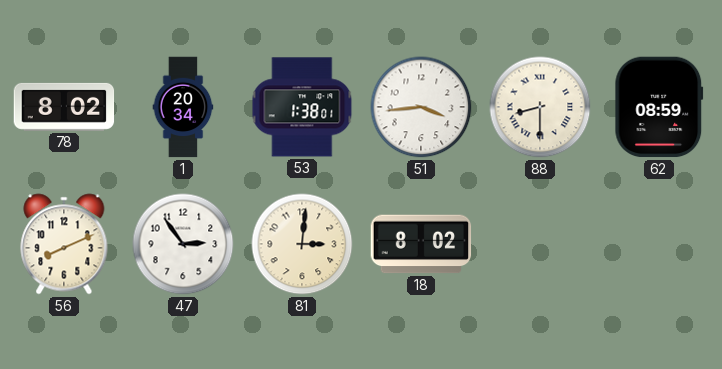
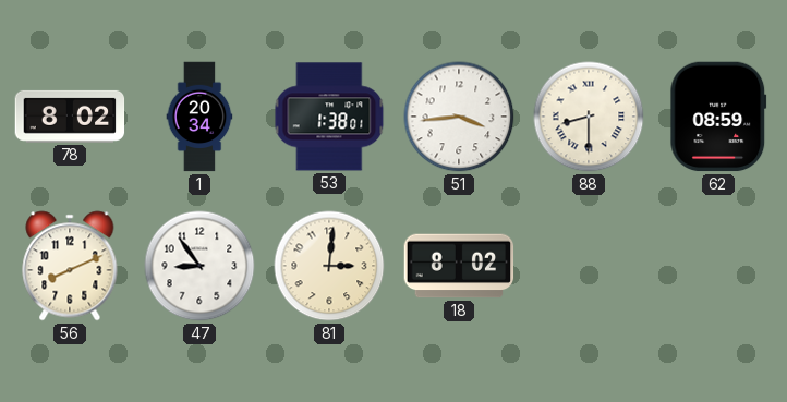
47: 2:54 -> 8:54
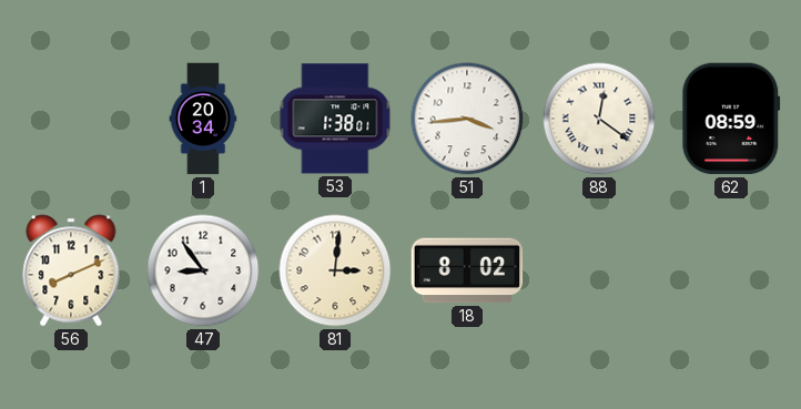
78: 8:02 -> none
88: 8:30 -> 12:21
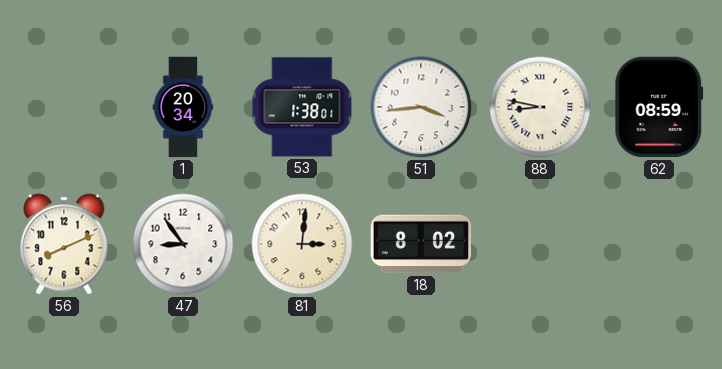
88: 12:21 -> 8:47
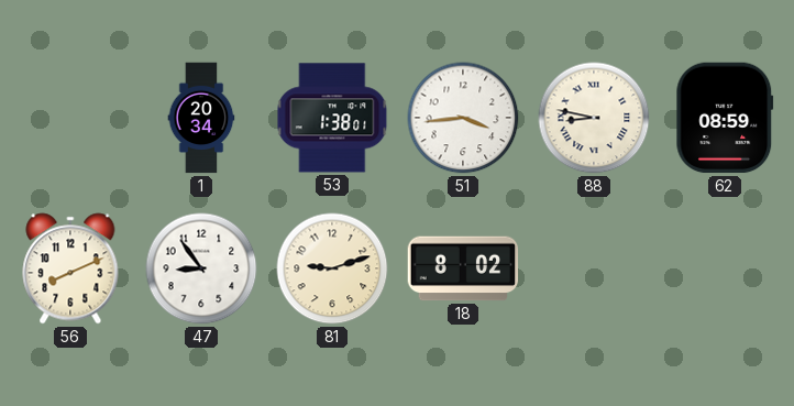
81: 3:01 -> 9:12
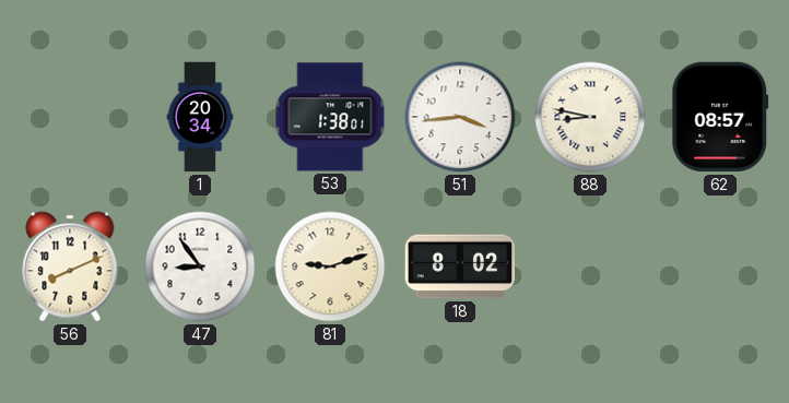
62: 08:59 -> 08:57
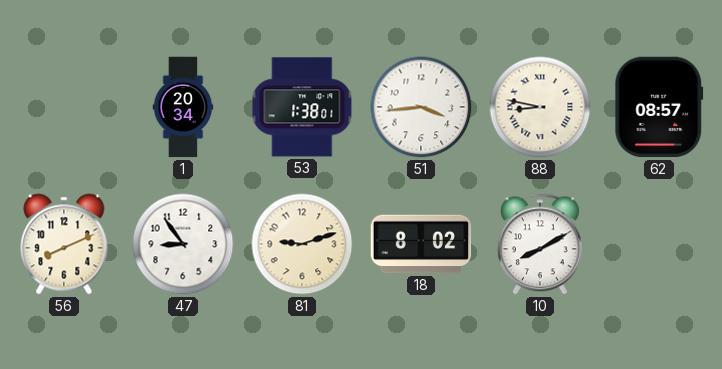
10: none -> 8:10
